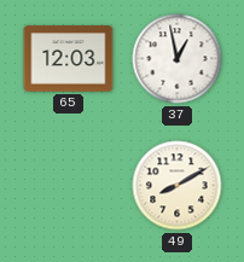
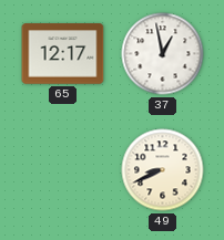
65: 12:03 -> 12:17
49: 8:10 -> 8:41
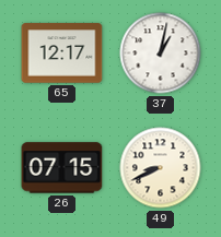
37: 12:58 -> 1:02
26: none -> 07:15
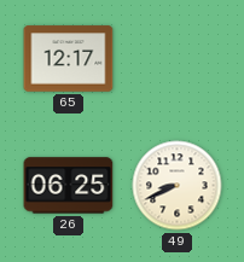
37: 1:02 -> none
26: 07:15 -> 06:25
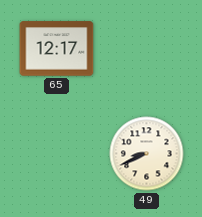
26: 06:25 -> none
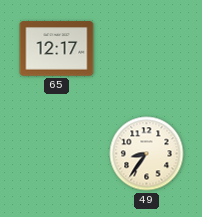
49: 8:41 -> 8:36
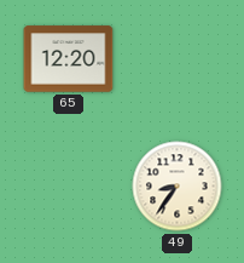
65: 12:17 -> 12:20
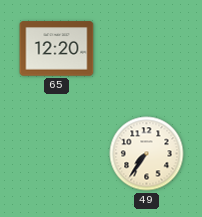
49: 8:36 -> 7:36
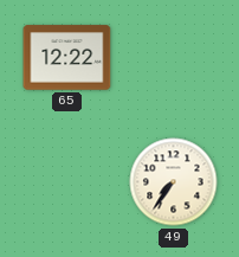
65: 12:20 -> 12:22
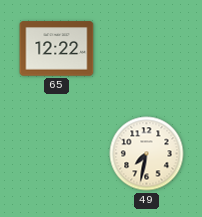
49: 7:36 -> 7:32
